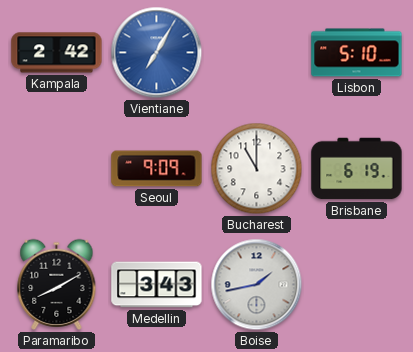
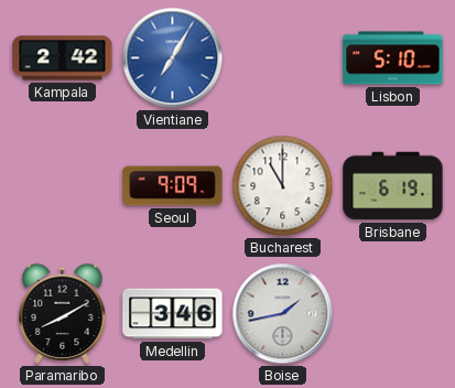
Medellin: 3:43 -> 3:46
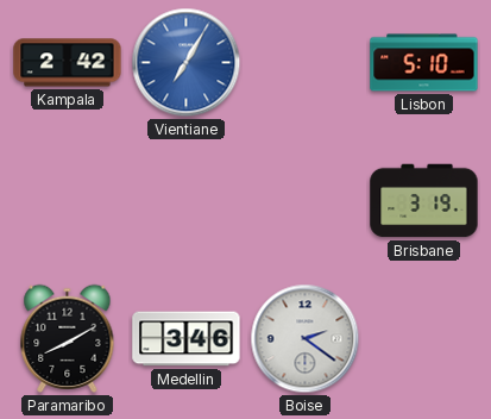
Seoul: 9:09 -> none
Bucharest: 11:00 -> none
Brisbane: 6:19 -> 3:19
Boise: 1:43 -> 2:21
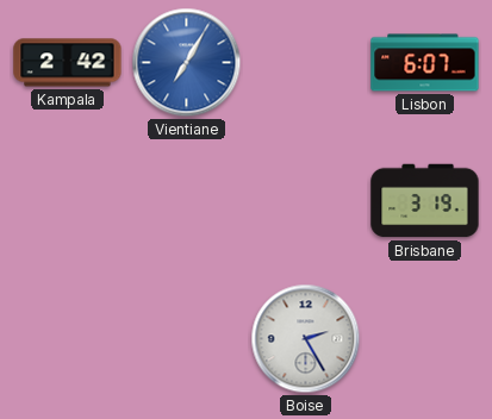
Lisbon: 5:10 -> 6:07
Paramaribo: 8:10 -> none
Medellin: 3:46 -> none
Boise: 2:21 -> 2:25
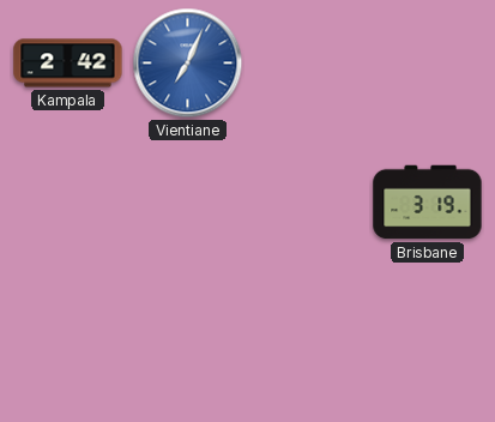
Vientiane: 7:05 -> 7:04
Lisbon: 6:07 -> none
Boise: 2:25 -> none
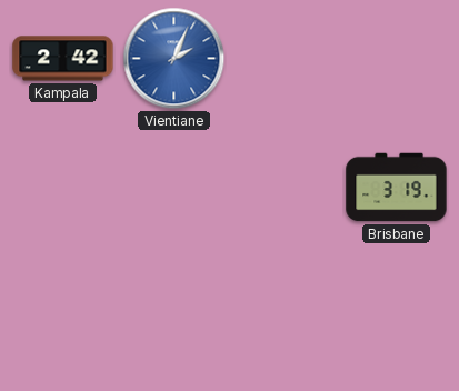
Vientiane: 7:04 -> 2:04
